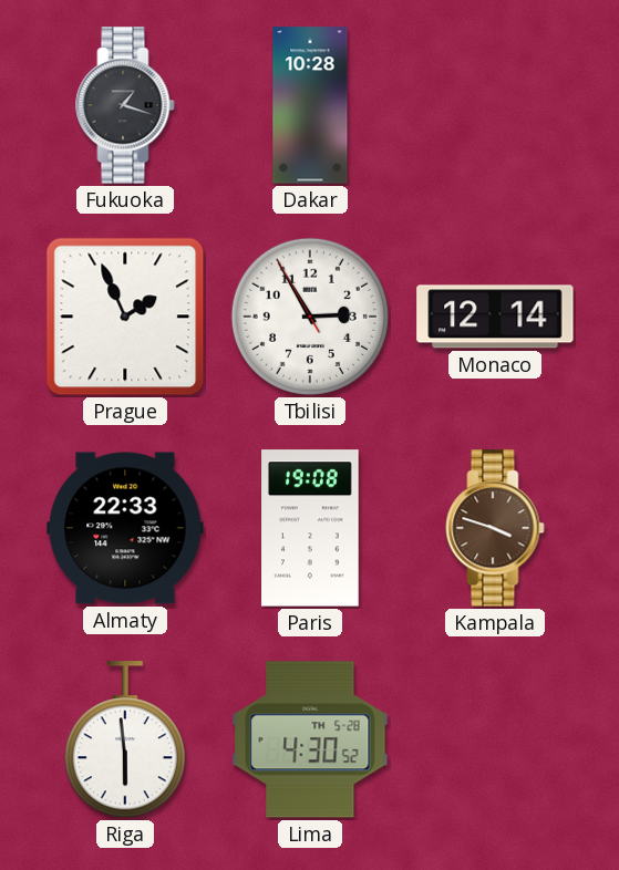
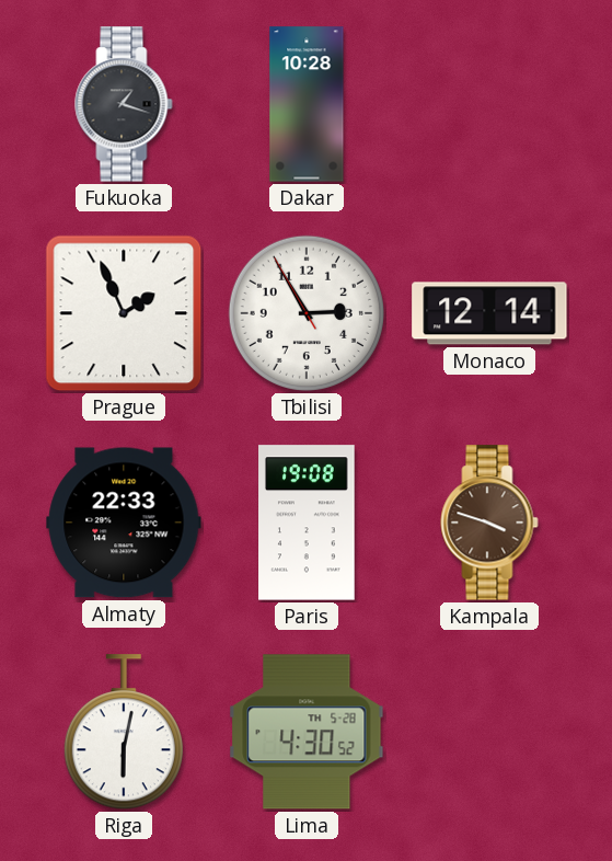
Riga: 5:59 -> 6:02
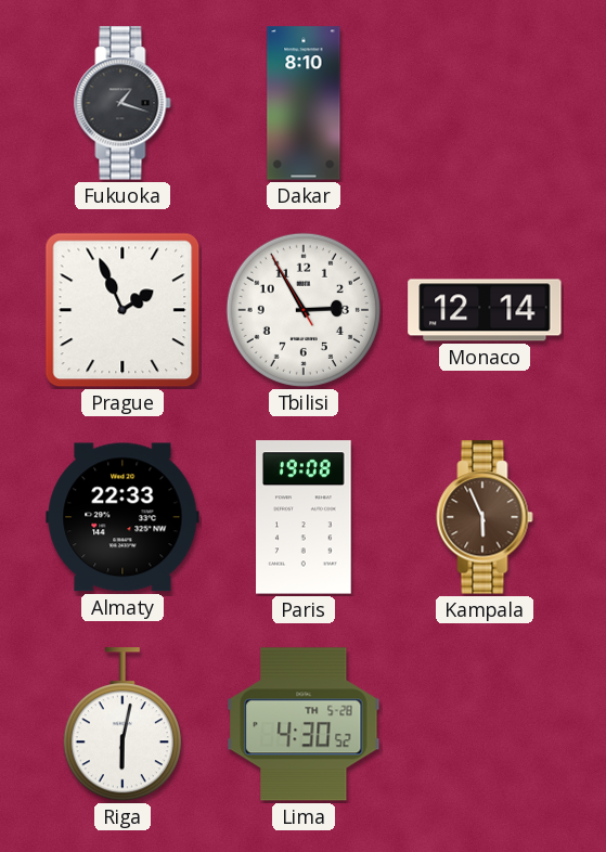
Dakar: 10:28 -> 8:10
Kampala: 3:48 -> 5:56
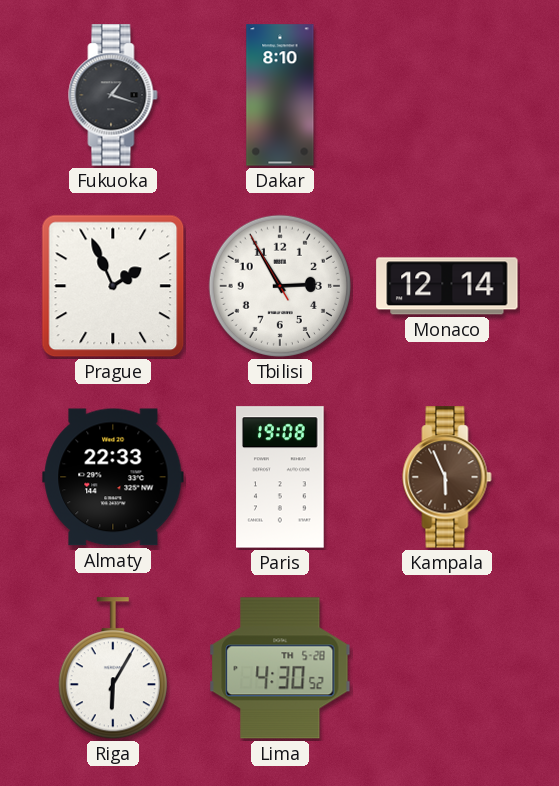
Riga: 6:02 -> 6:05
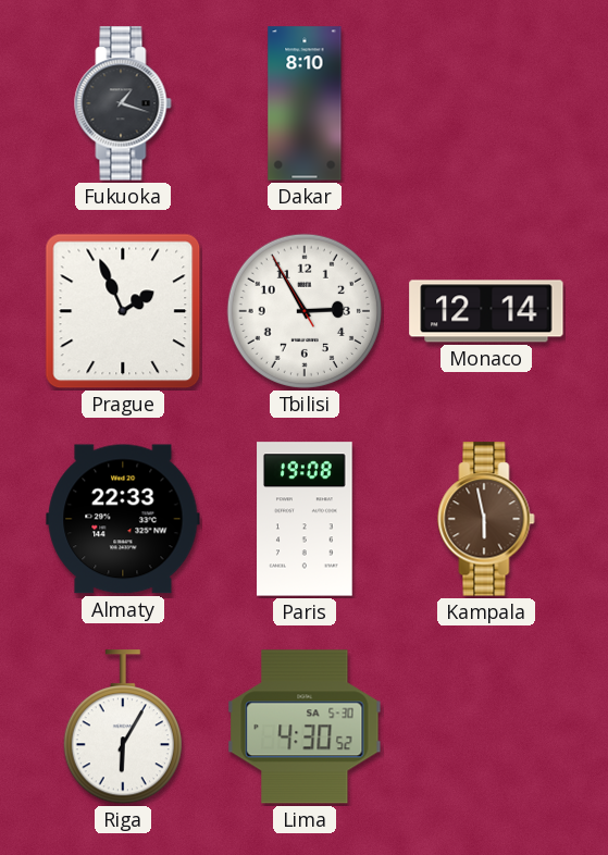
Kampala: 5:56 -> 5:58
Lima date: TH 5-28 -> SA 5-30
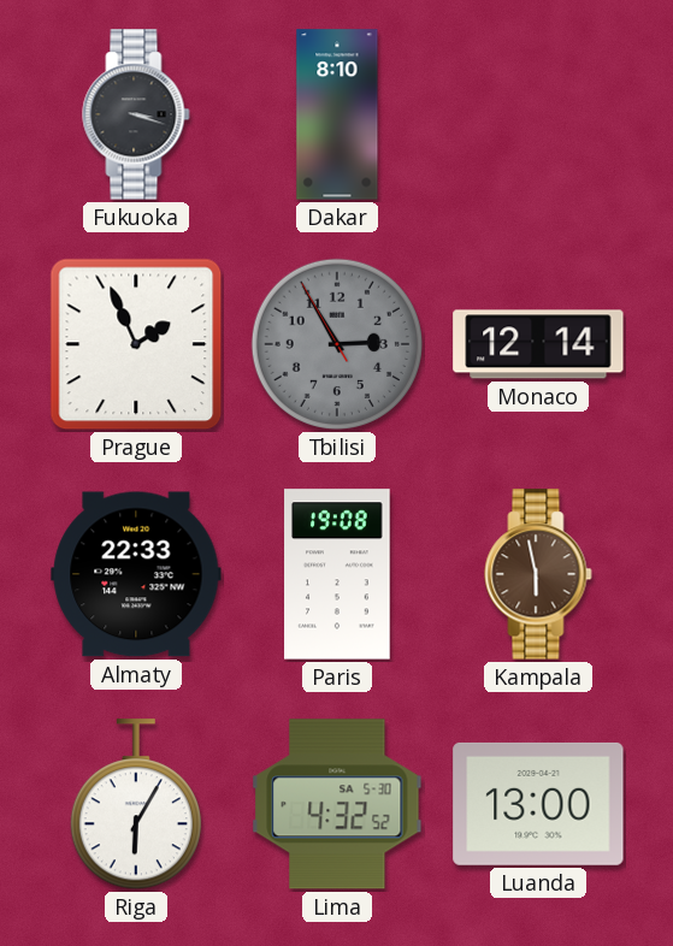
Fukuoka: 1:18 -> 3:18
Tbilisi dial: white -> grey
Lima: 4:30 -> 4:32
Luanda: none -> 13:00
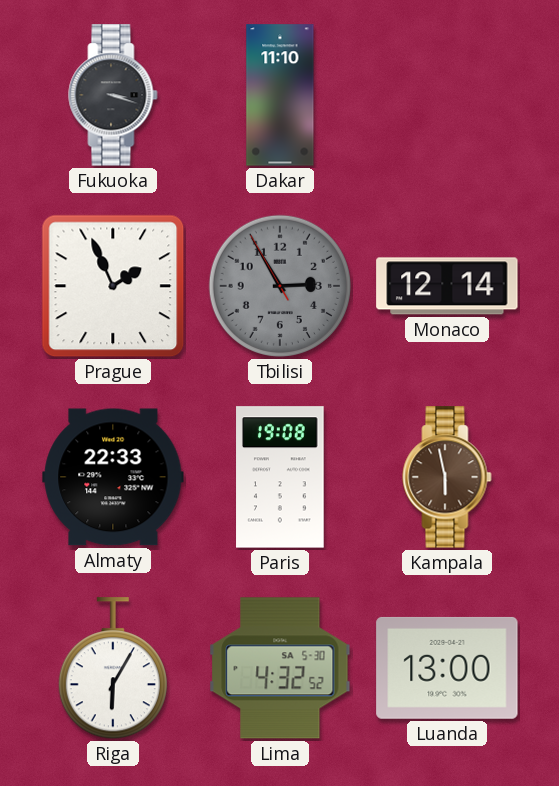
Dakar: 8:10 -> 11:10
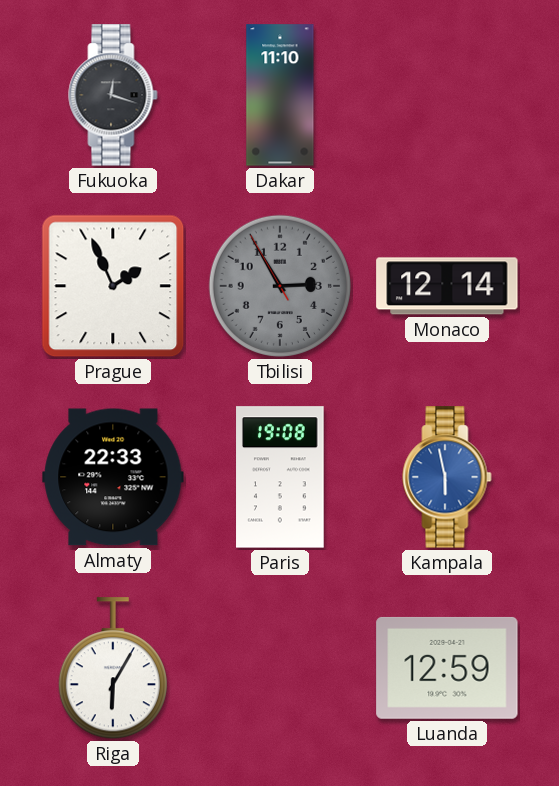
Fukuoka: 3:18 -> 12:18
Kampala dial: brown -> blue
Lima: 4:32 -> none
Luanda: 13:00 -> 12:59
